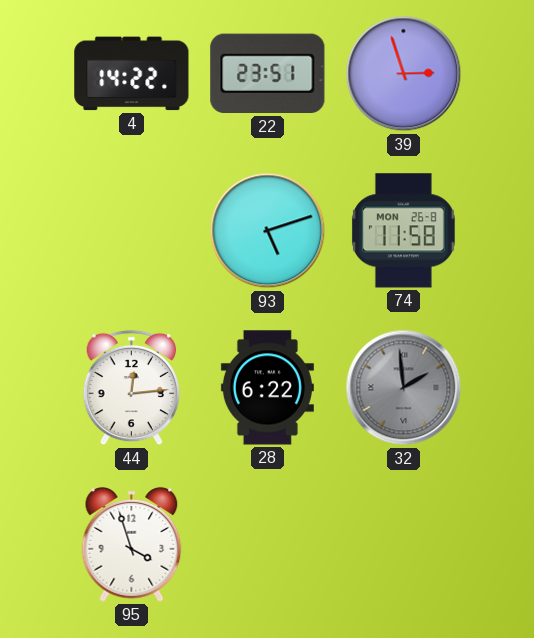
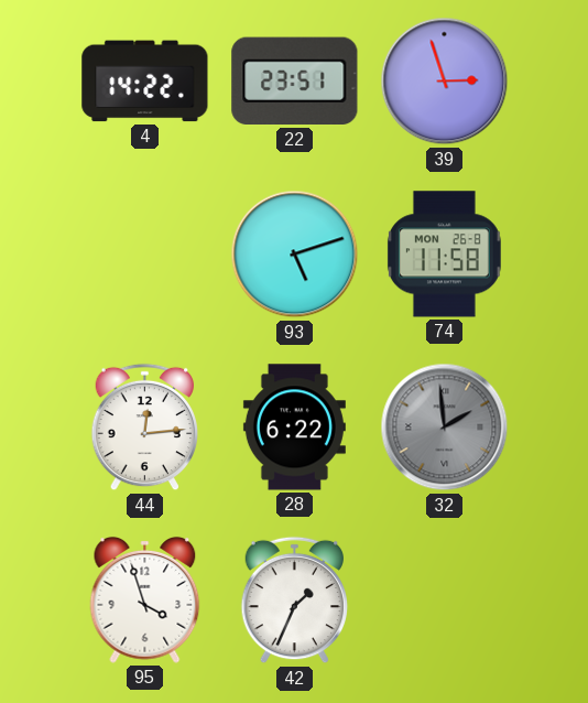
42: none -> 1:34
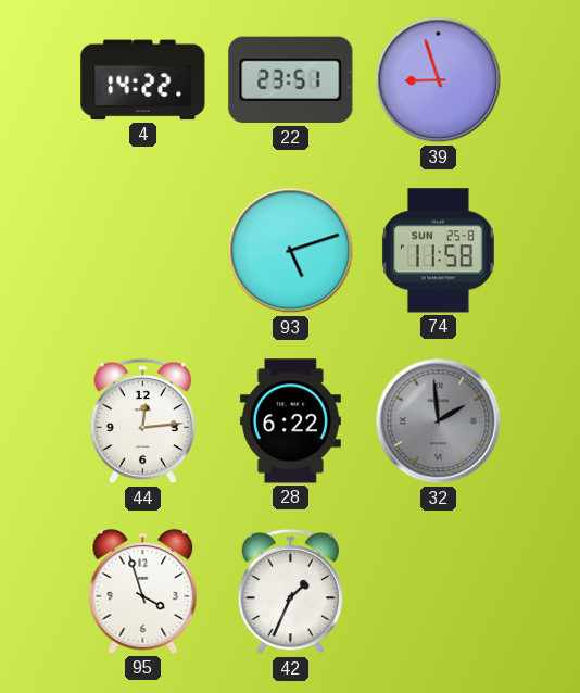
39: 2:57 -> 8:57
74 date: MON 26-8 -> SUN 25-8
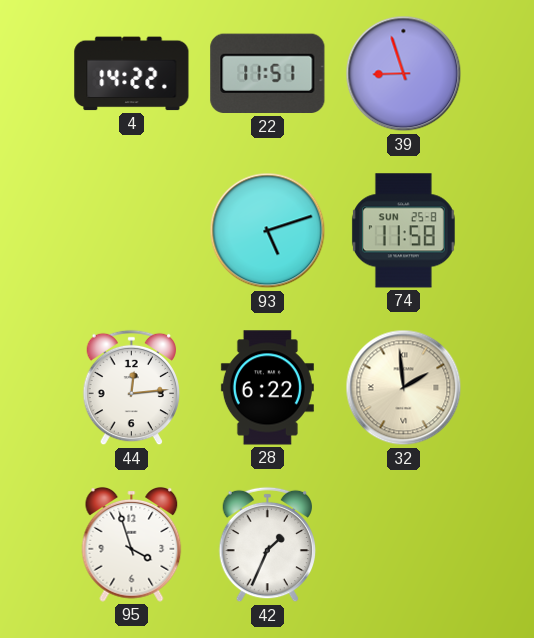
22: 23:51 -> 11:51
32 dial: grey -> cream
